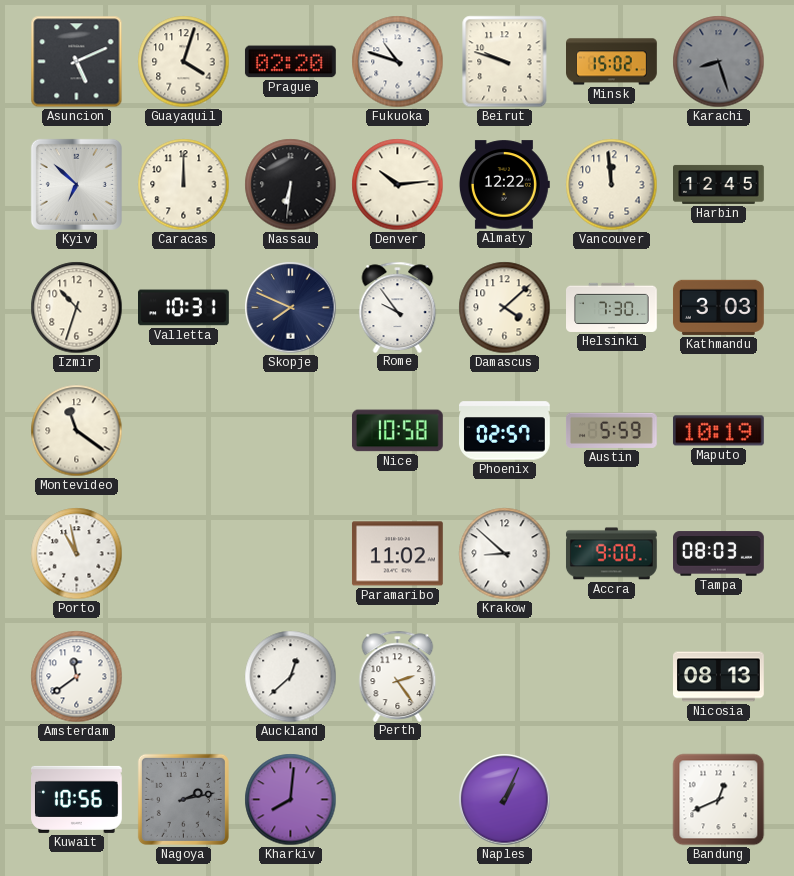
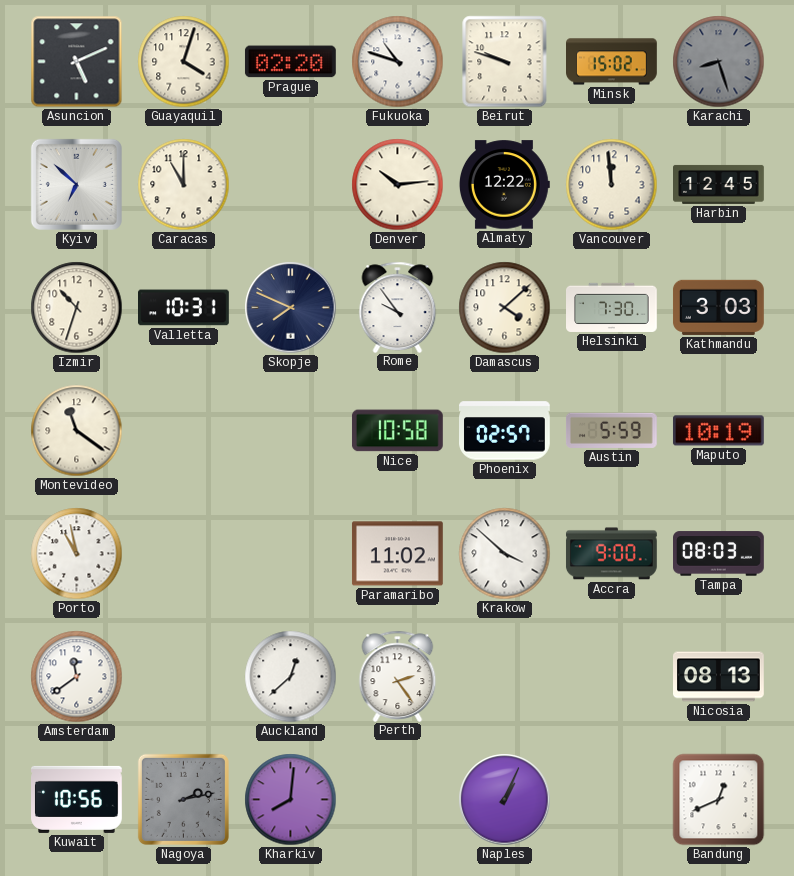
Caracas: 12:00 -> 11:00
Nassau: 6:31 -> none
Krakow: 8:52 -> 3:52
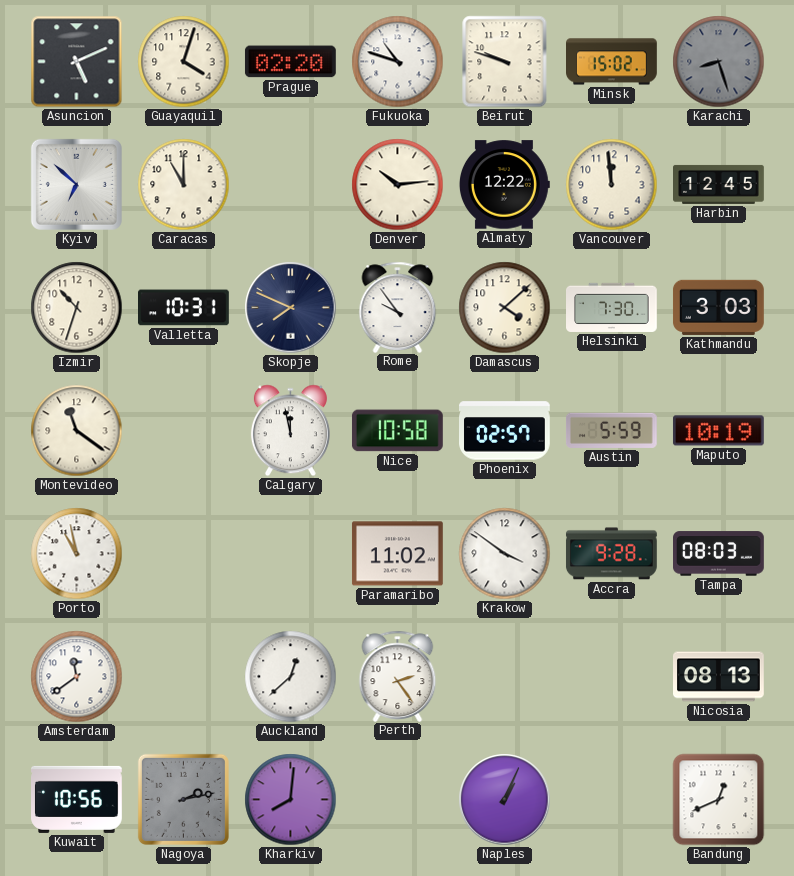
Calgary: none -> 11:58
Krakow: 3:52 -> 3:51
Accra: 9:00 -> 9:28
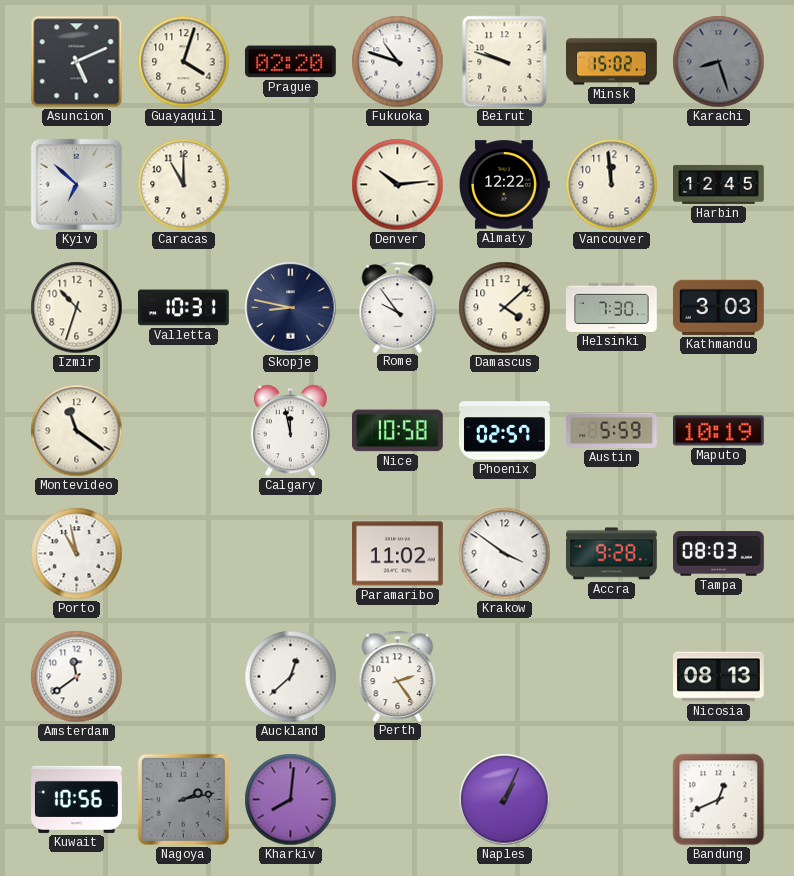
Skopje: 7:49 -> 8:47
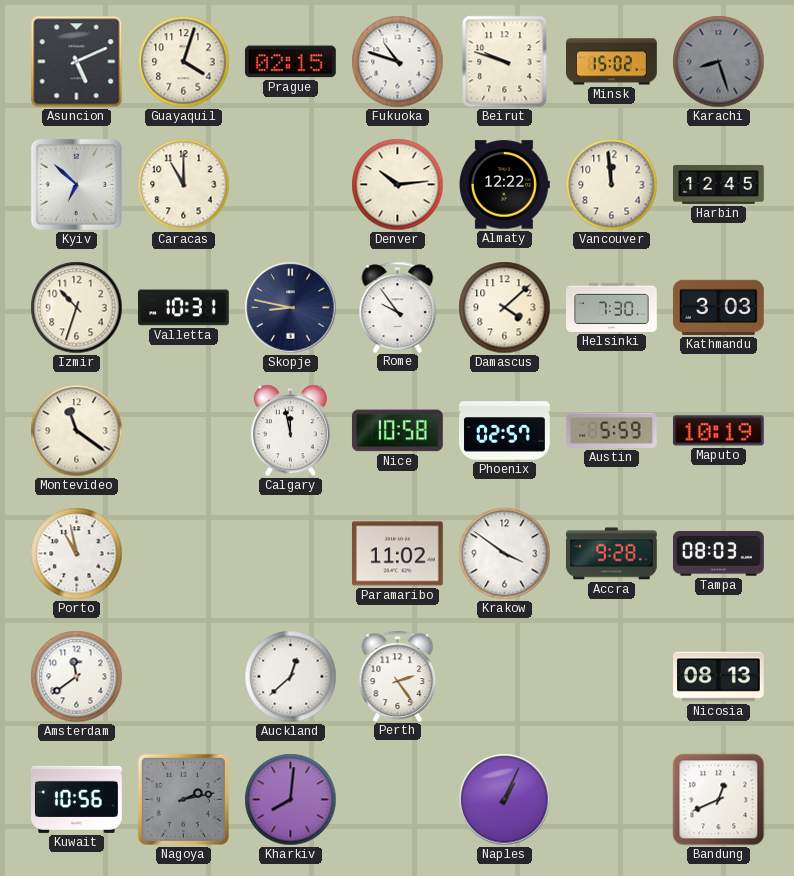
Prague: 02:20 -> 02:15
